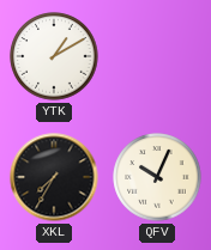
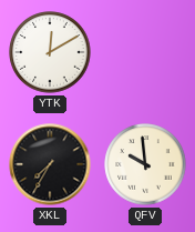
YTK: 1:10 -> 12:10
QFV: 10:04 -> 9:59
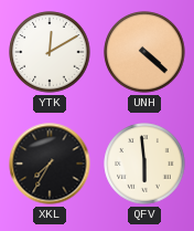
UNH: none -> 4:22
QFV: 9:59 -> 5:59
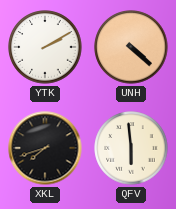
YTK: 12:10 -> 2:10
XKL: 7:35 -> 7:42
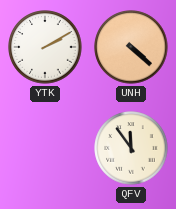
XKL: 7:42 -> none
QFV: 5:59 -> 11:54
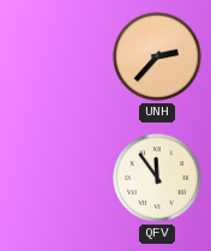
YTK: 2:10 -> none
UNH: 4:22 -> 2:37
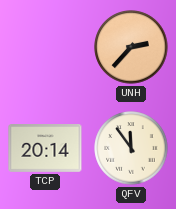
TCP: none -> 20:14
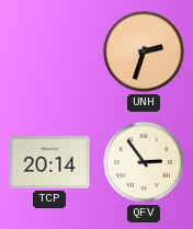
UNH: 2:37 -> 2:33
QFV: 11:54 -> 2:54
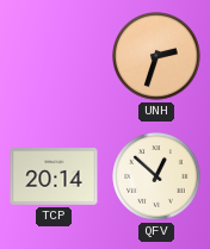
QFV: 2:54 -> 12:52
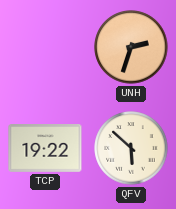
TCP: 20:14 -> 19:22
QFV: 12:52 -> 5:52
